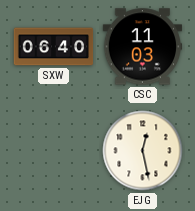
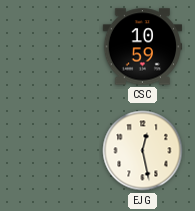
SXW: 06:40 -> none
CSC: 11:03 -> 10:59
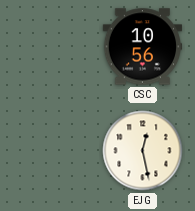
CSC: 10:59 -> 10:56
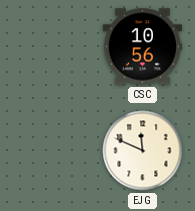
EJG: 12:28 -> 11:49
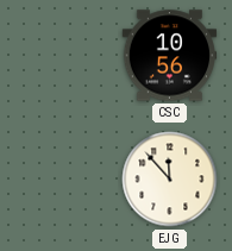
EJG: 11:49 -> 11:53
